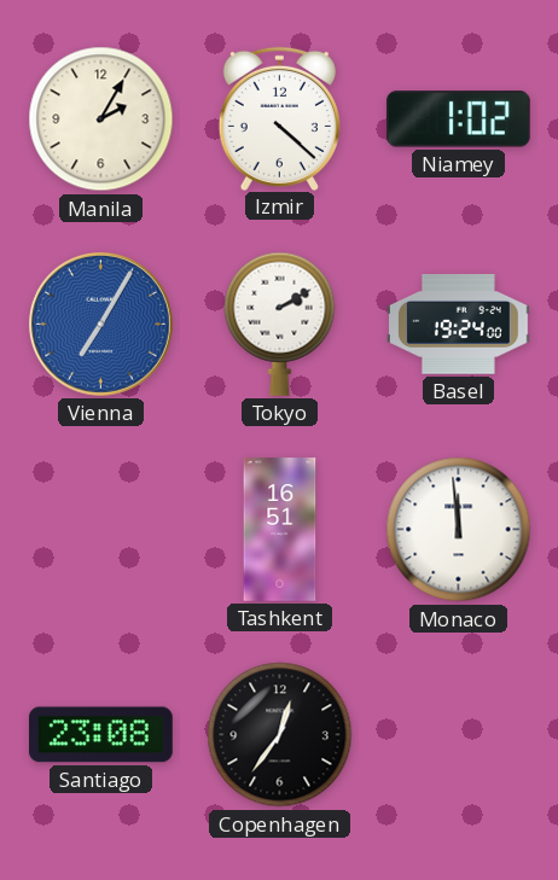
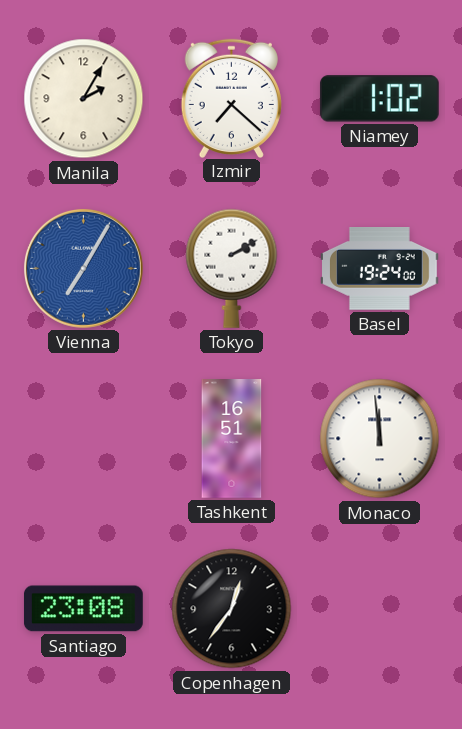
Izmir: 4:22 -> 7:22
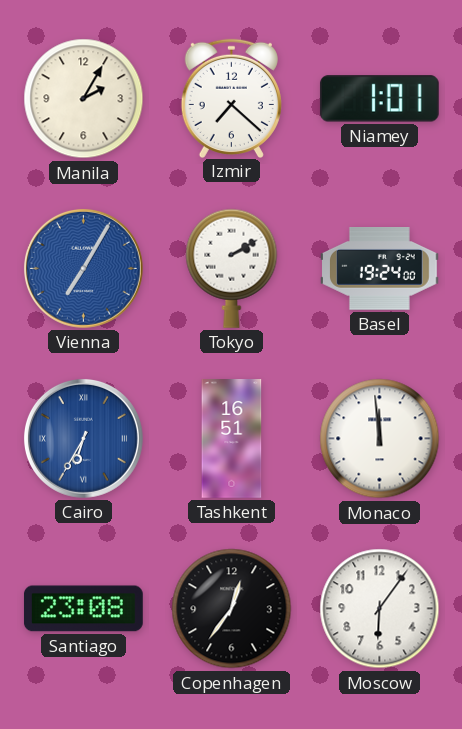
Niamey: 1:02 -> 1:01
Cairo: none -> 6:35
Moscow: none -> 6:06
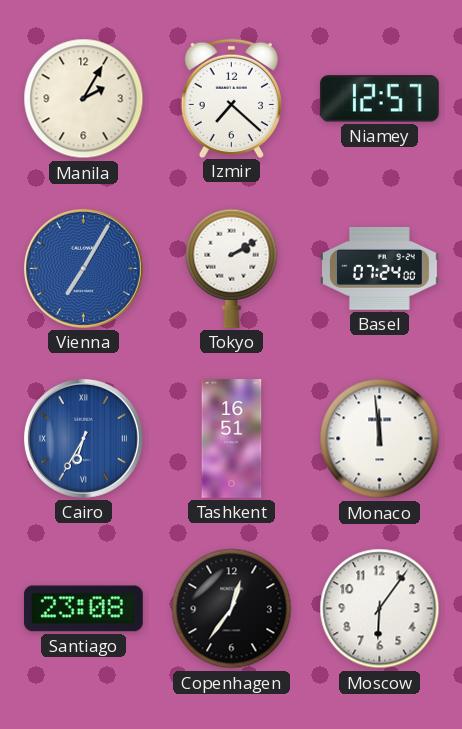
Niamey: 1:01 -> 12:57
Basel: 19:24 -> 07:24
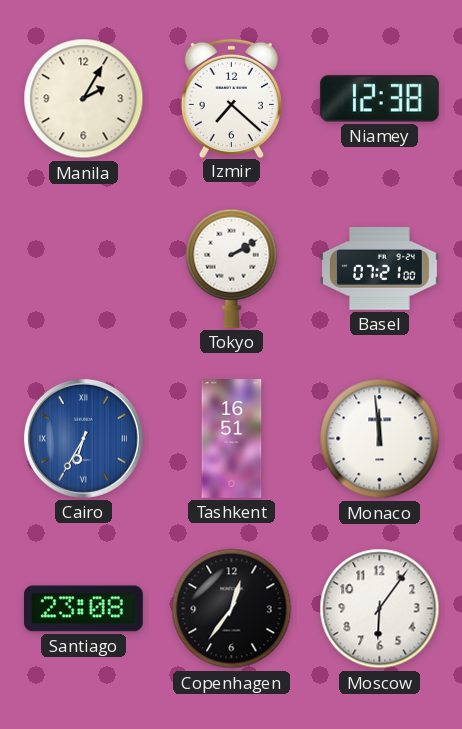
Niamey: 12:57 -> 12:38
Vienna: 7:05 -> none
Basel: 07:24 -> 07:21
